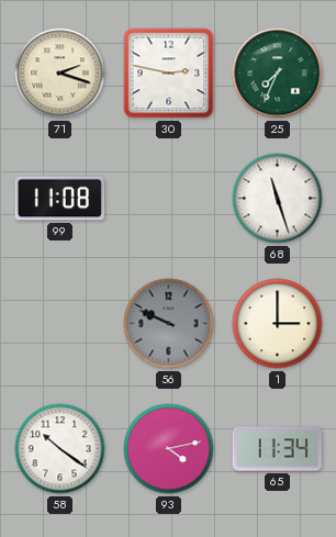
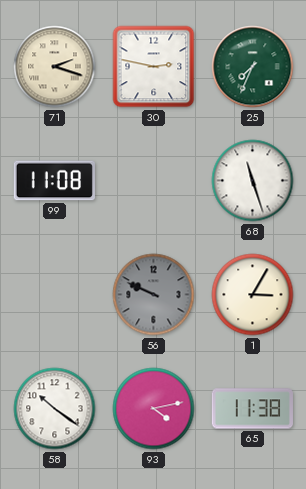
1: 3:00 -> 3:05
65: 11:34 -> 11:38
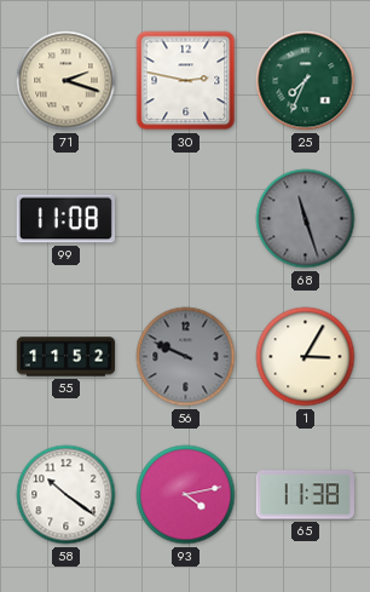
68 dial: white -> grey
55: none -> 11:52
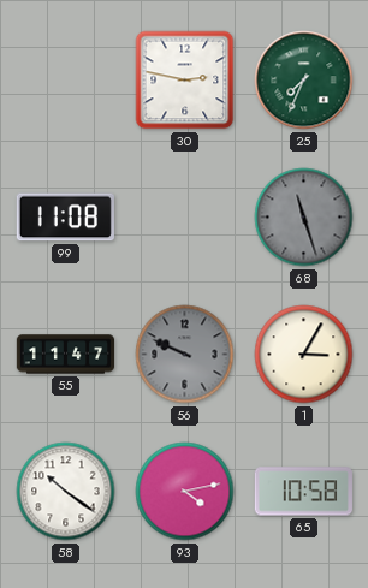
71: 2:18 -> none
55: 11:52 -> 11:47
65: 11:38 -> 10:58
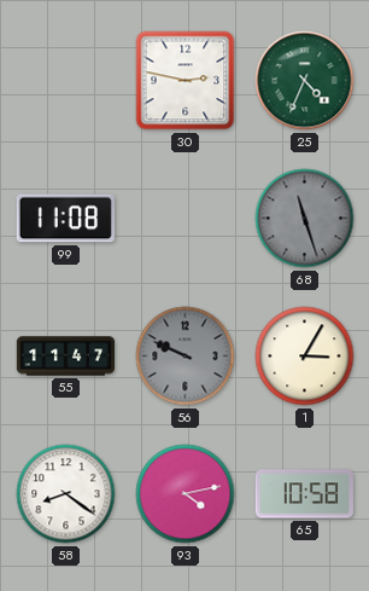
25: 7:34 -> 4:34
58: 10:21 -> 8:21
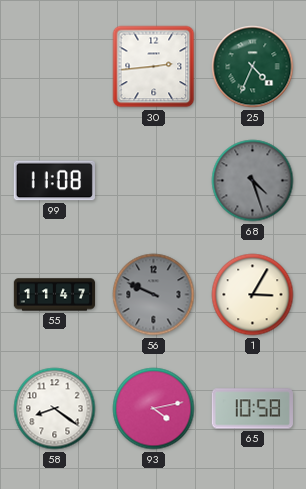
30: 2:47 -> 2:44
68: 11:27 -> 4:27
